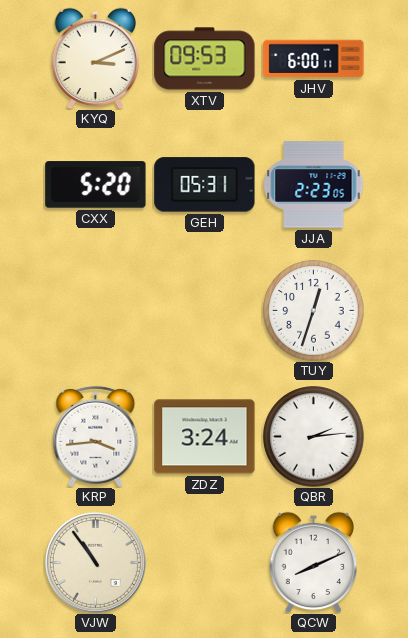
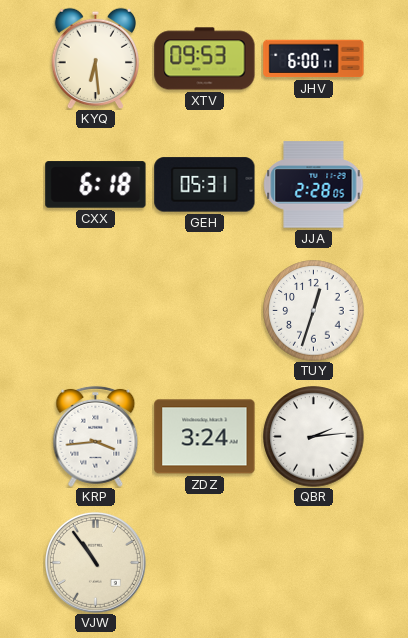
KYQ: 3:11 -> 6:29
CXX: 5:20 -> 6:18
JJA: 2:23 -> 2:28
QCW: 8:11 -> none
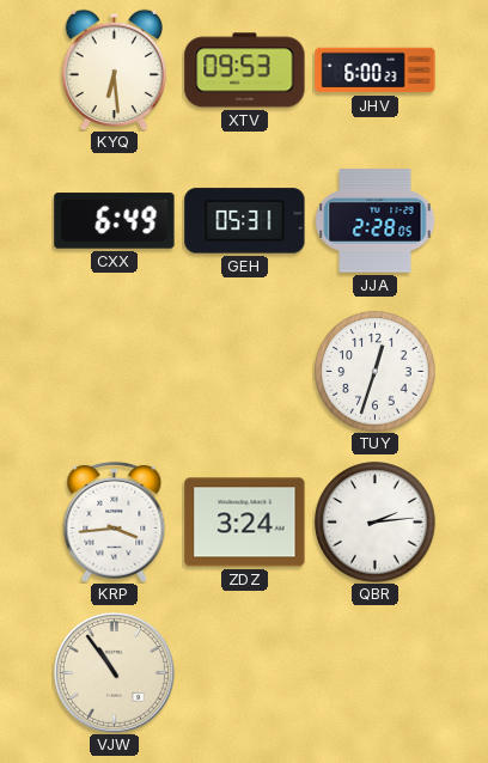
JHV: 6:00:11 -> 6:00:23
CXX: 6:18 -> 6:49
